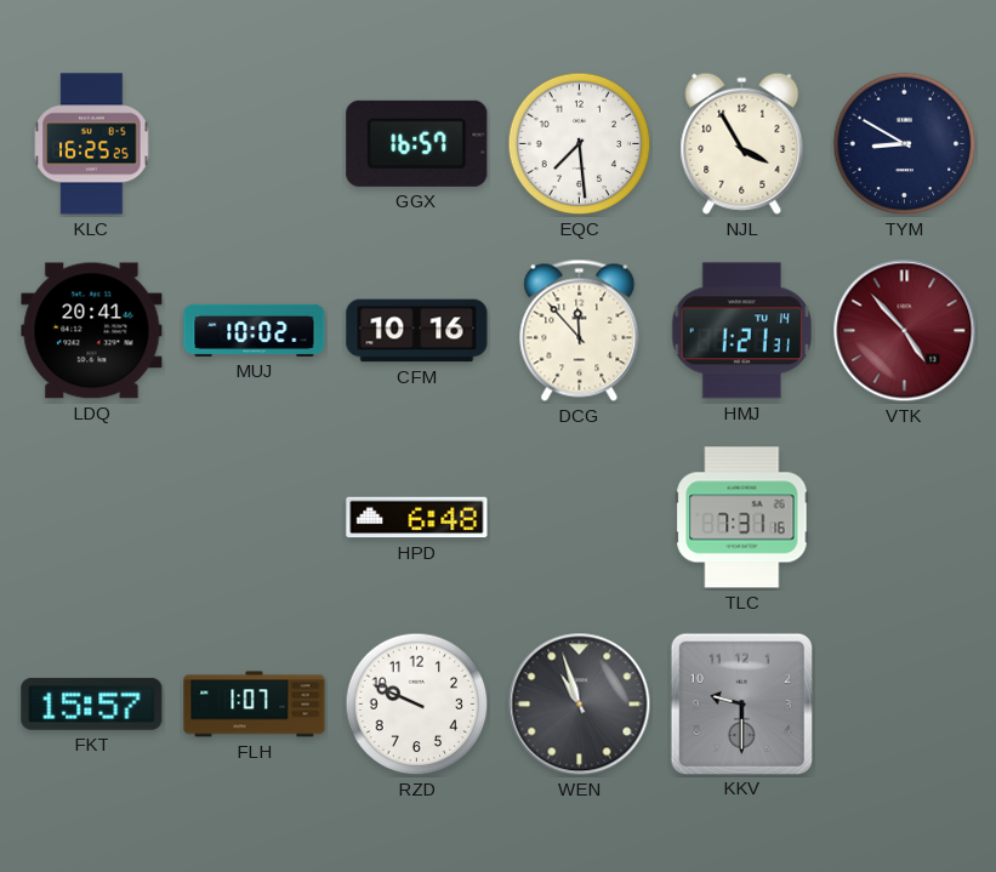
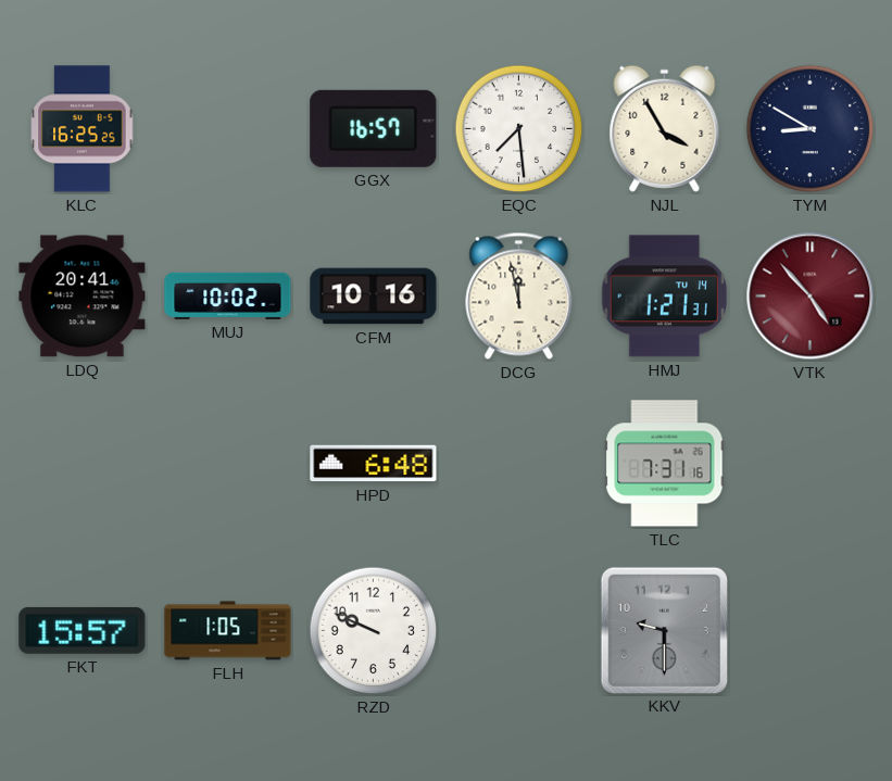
DCG: 11:53 -> 11:58
FLH: 1:07 -> 1:05
WEN: 10:57 -> none
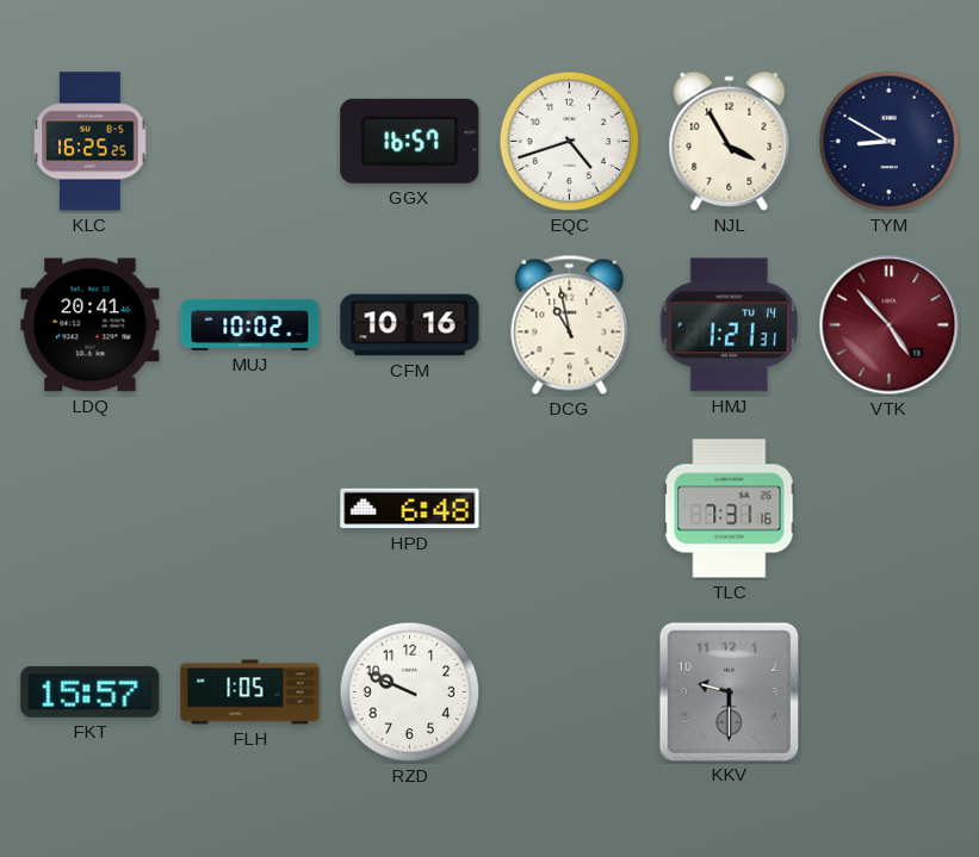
EQC: 7:29 -> 4:42
DCG: 11:58 -> 10:58
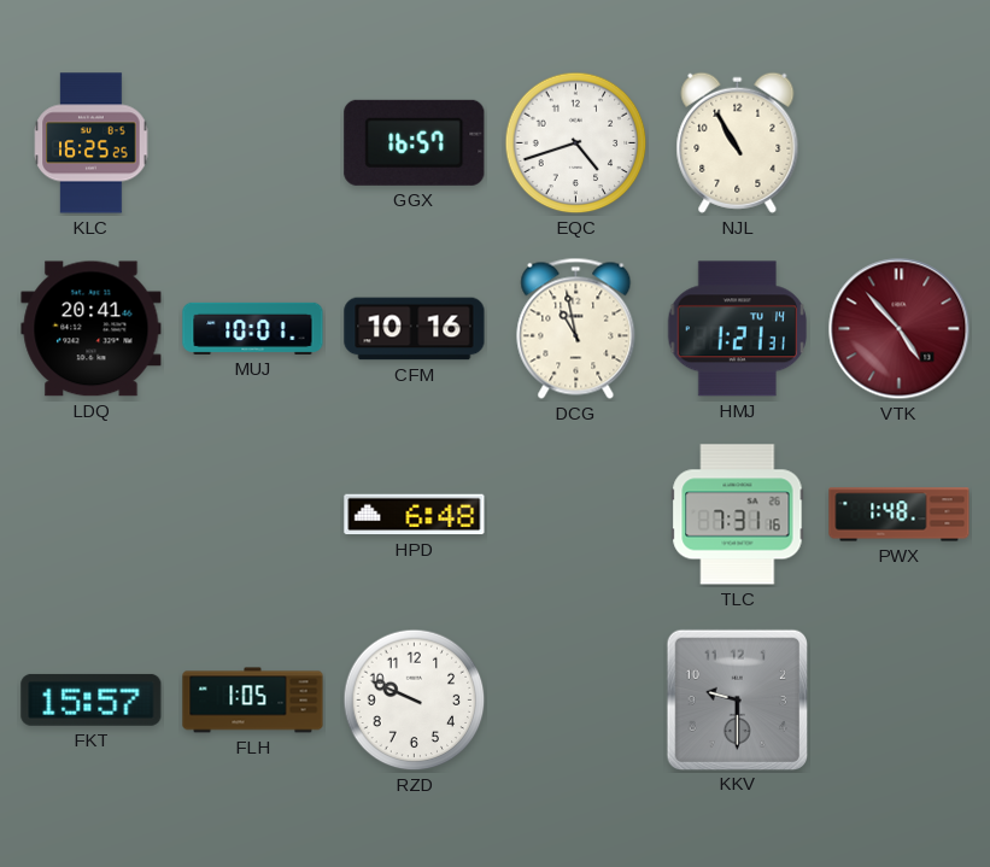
NJL: 3:55 -> 10:55
TYM: 8:50 -> none
MUJ: 10:02 -> 10:01
PWX: none -> 1:48
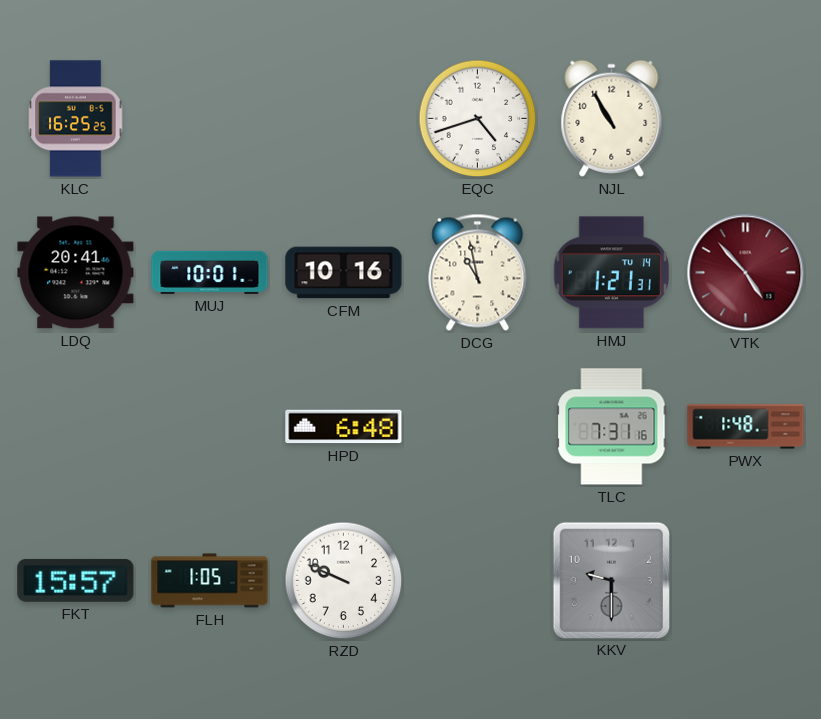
GGX: 16:57 -> none
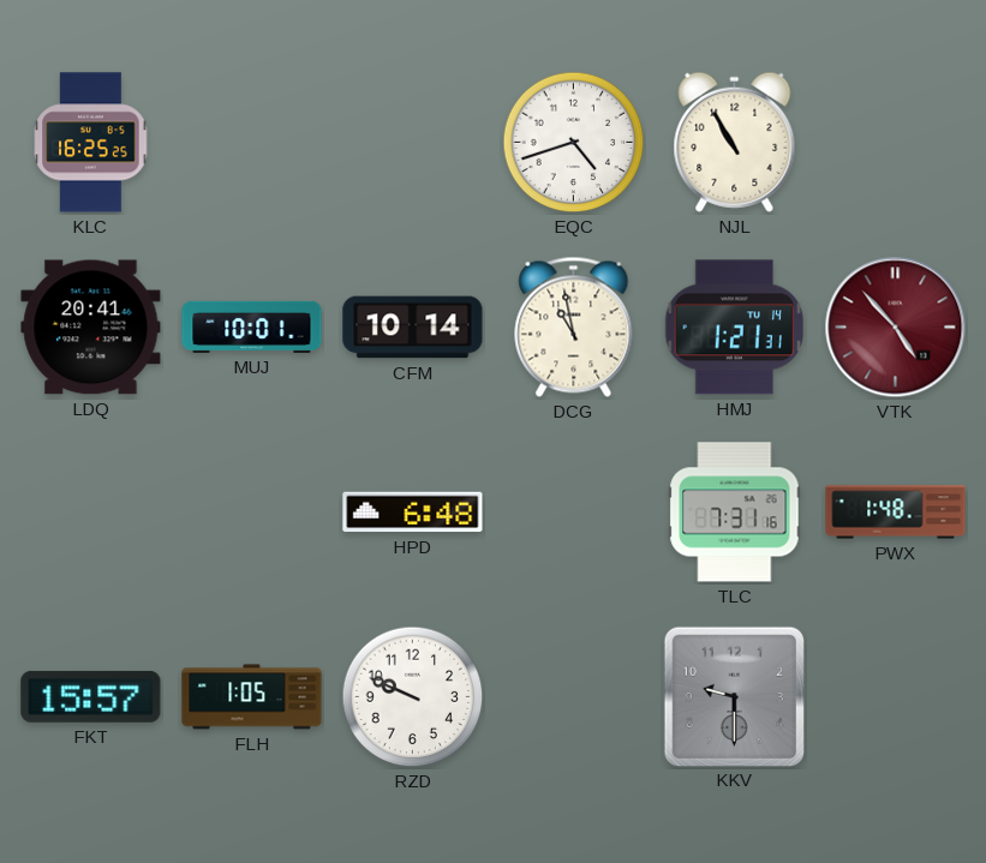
CFM: 10:16 -> 10:14
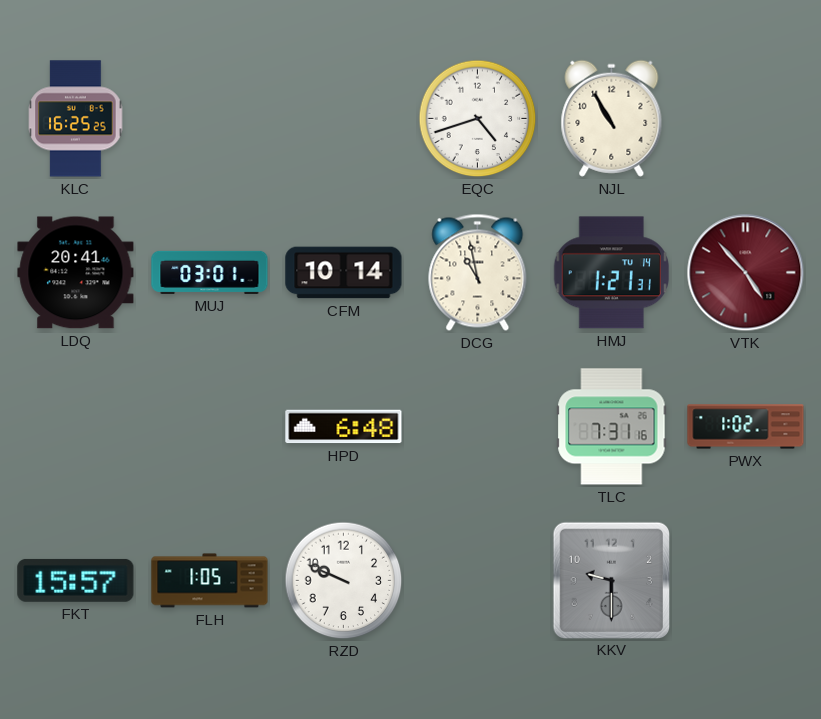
MUJ: 10:01 -> 03:01
PWX: 1:48 -> 1:02
